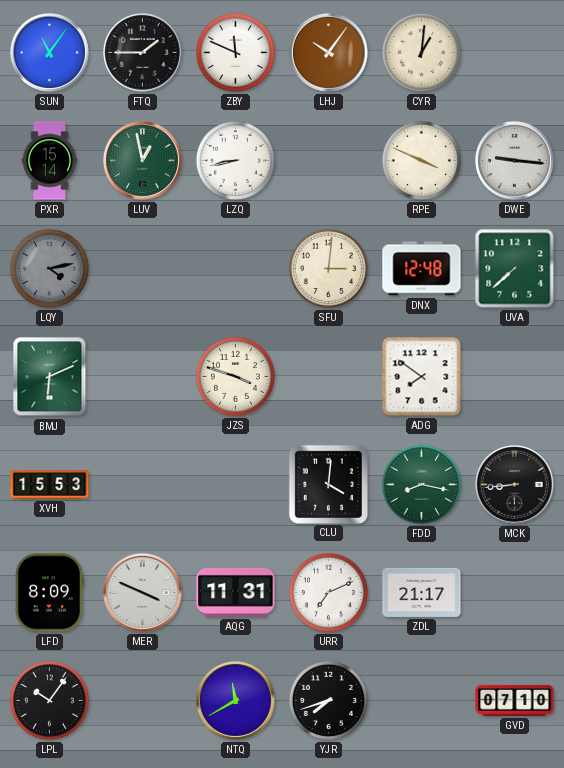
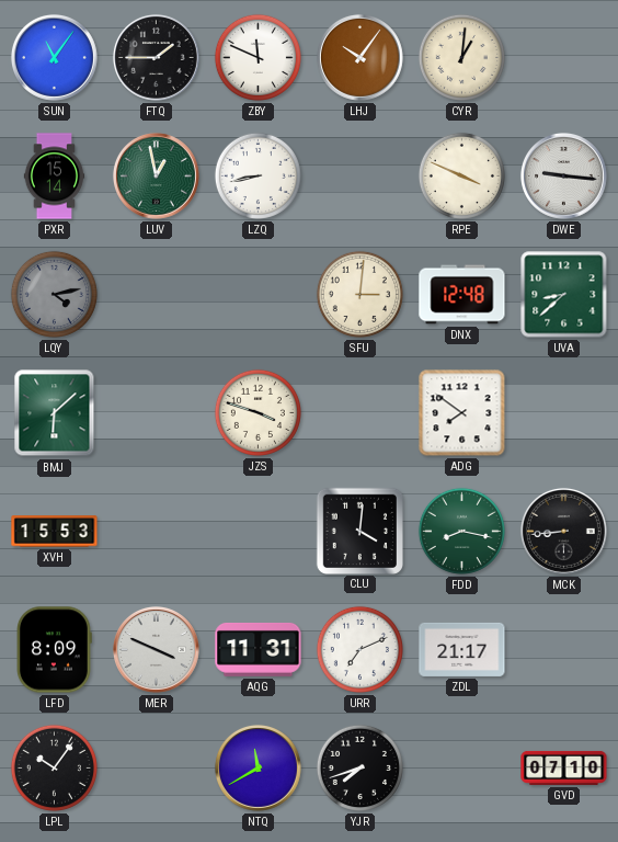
UVA: 7:38 -> 8:38
BMJ: 6:11 -> 6:08
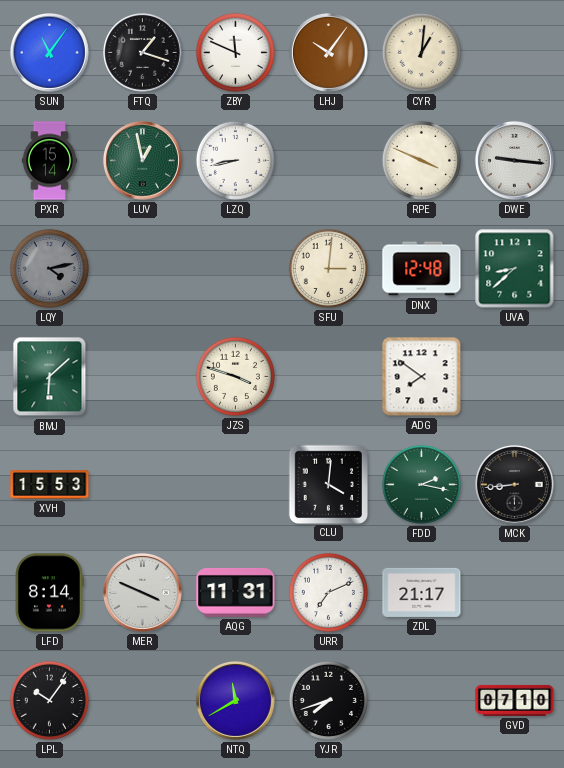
FTQ: 1:45 -> 1:18
FDD: 8:17 -> 2:17
LFD: 8:09 -> 8:14
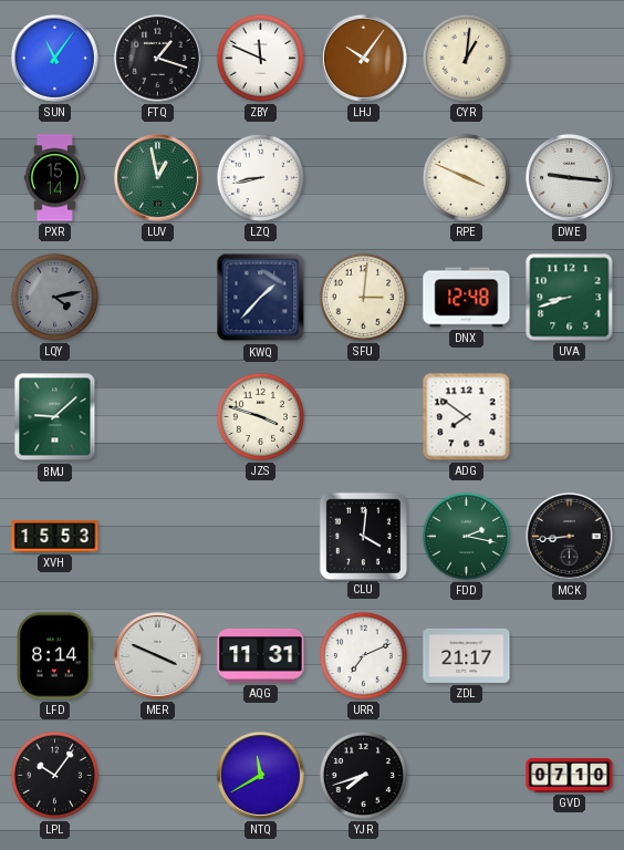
KWQ: none -> 1:37
UVA: 8:38 -> 8:42
BMJ: 6:08 -> 9:08
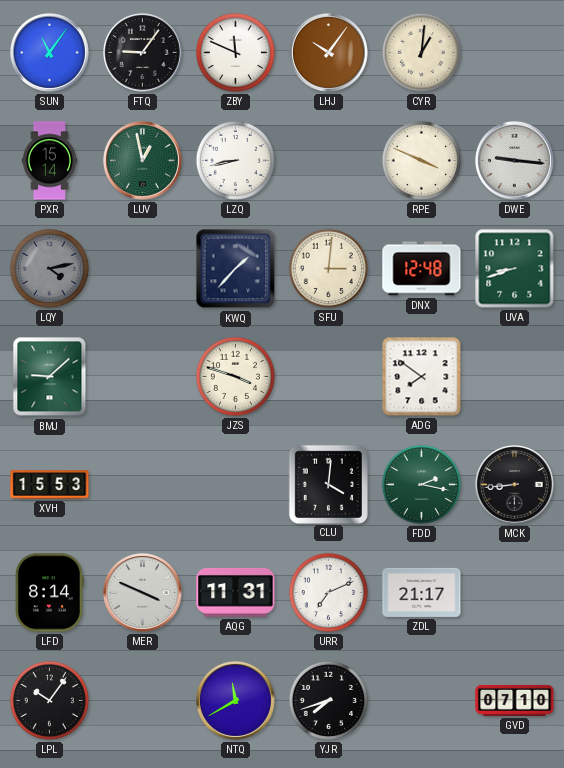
FTQ: 1:18 -> 9:06
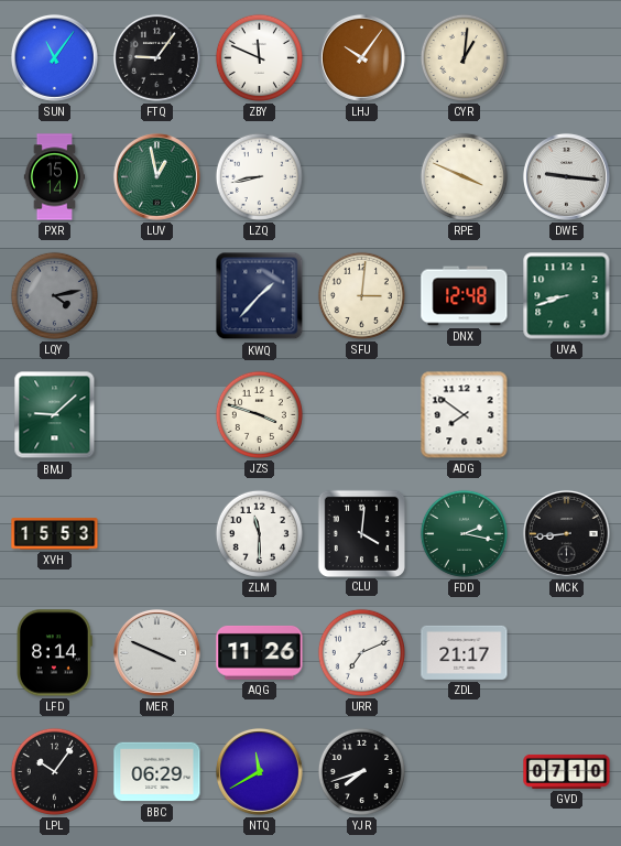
ZLM: none -> 11:30
AQG: 11:31 -> 11:26
BBC: none -> 06:29
